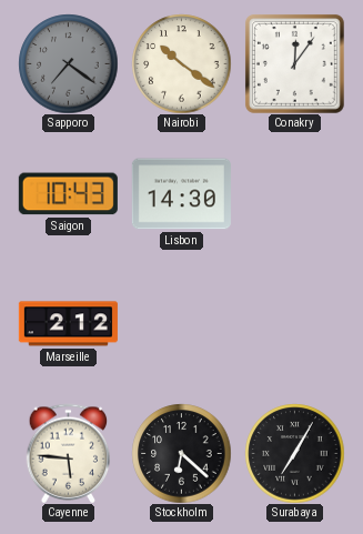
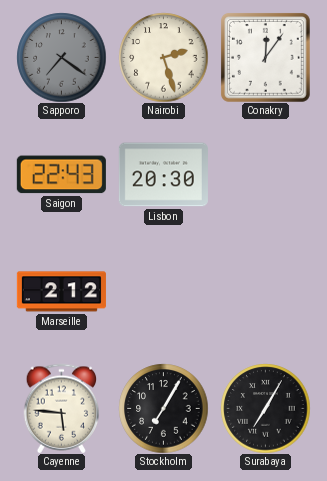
Nairobi: 10:21 -> 2:27
Saigon: 10:43 -> 22:43
Lisbon: 14:30 -> 20:30
Stockholm: 6:22 -> 7:05
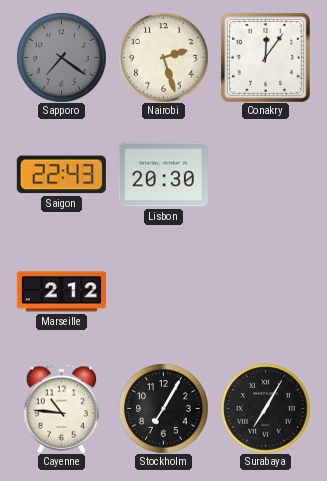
Cayenne: 5:46 -> 10:46
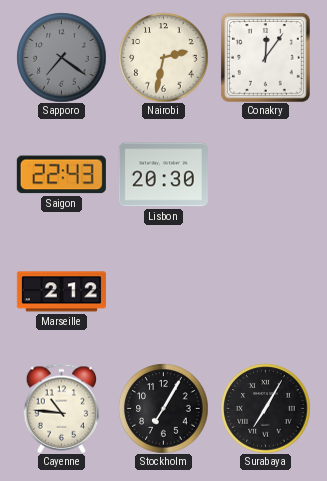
Nairobi: 2:27 -> 2:32
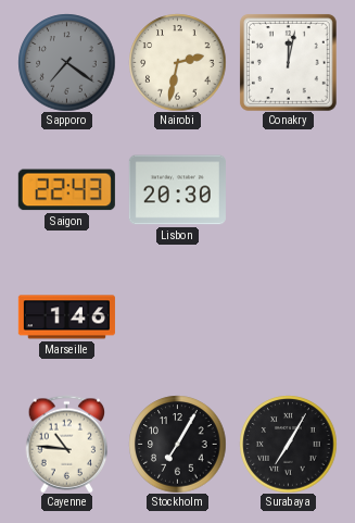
Conakry: 12:06 -> 12:02
Marseille: 2:12 -> 1:46
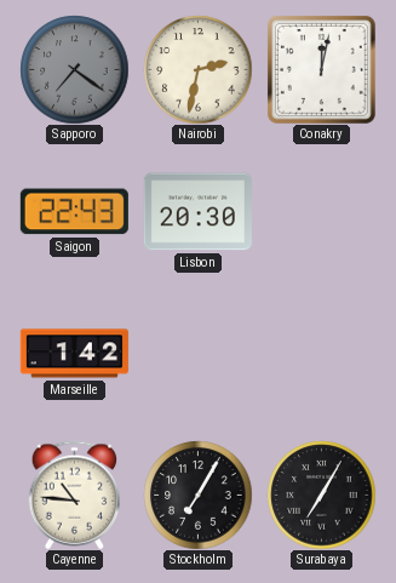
Marseille: 1:46 -> 1:42
